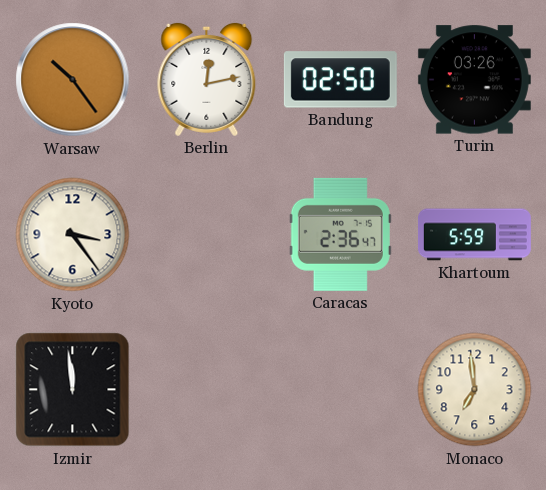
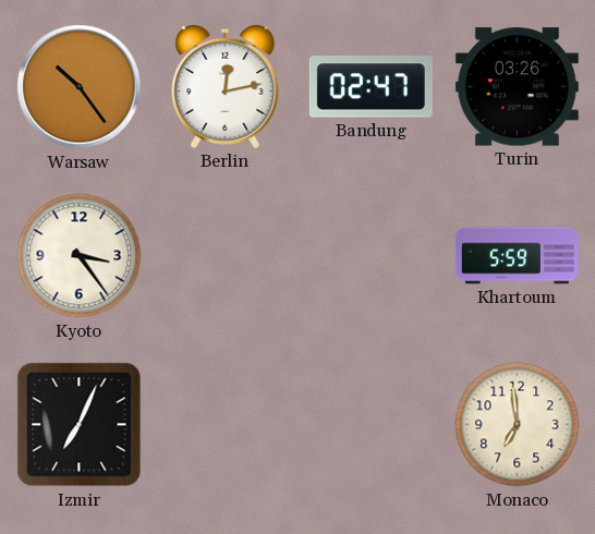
Bandung: 02:50 -> 02:47
Caracas: 2:36 -> none
Izmir: 11:59 -> 7:04
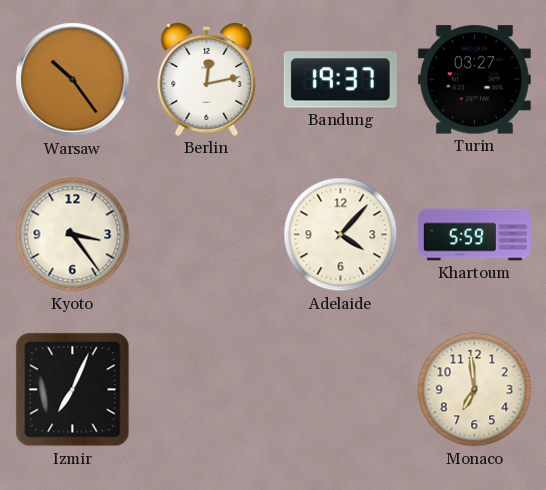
Bandung: 02:47 -> 19:37
Turin: 03:26 -> 03:27
Adelaide: none -> 4:07
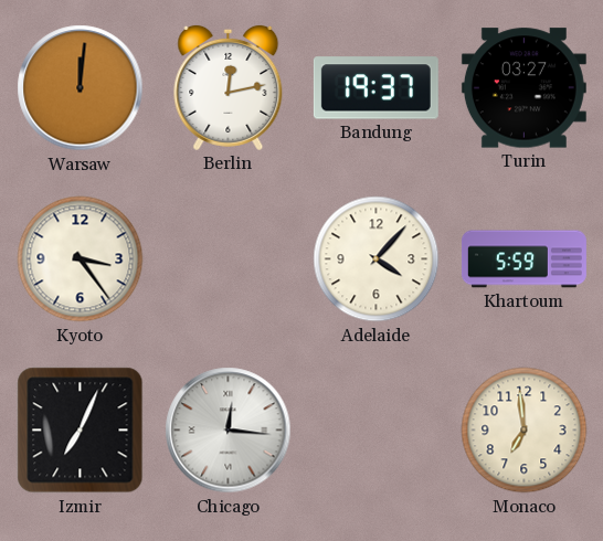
Warsaw: 10:24 -> 12:01
Chicago: none -> 12:16
